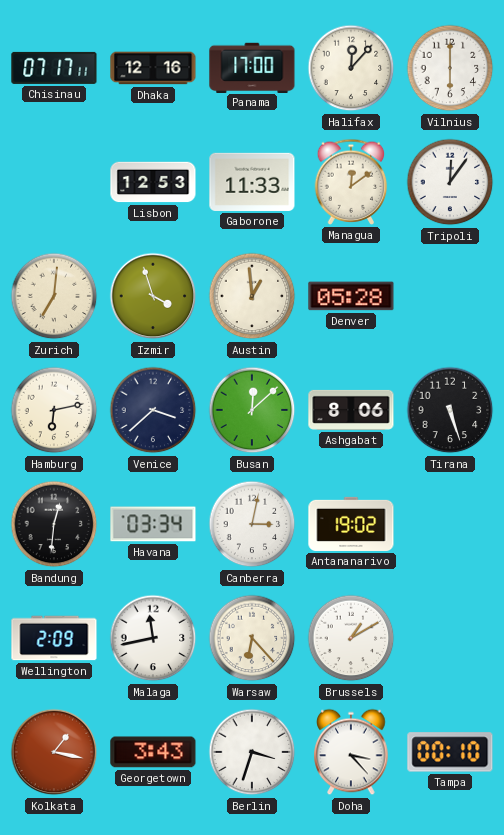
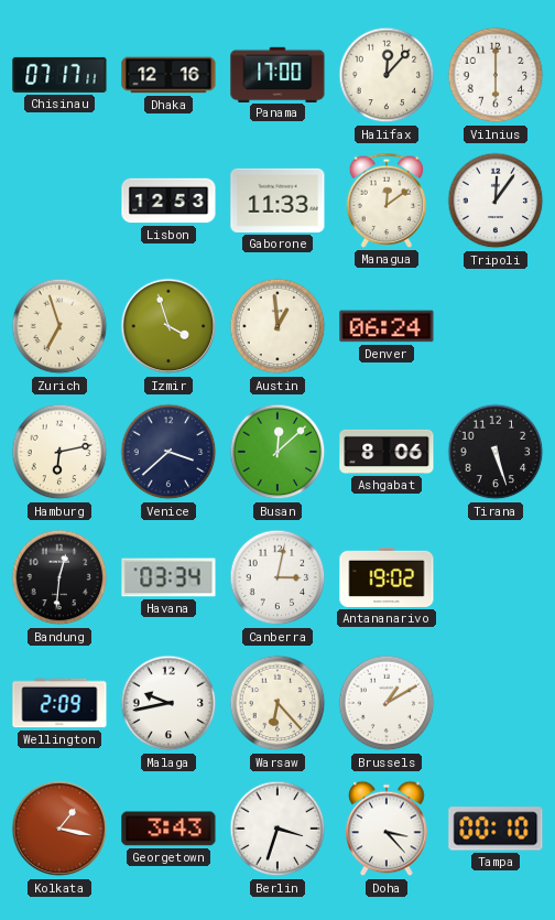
Zurich: 7:01 -> 6:57
Denver: 05:28 -> 06:24
Malaga: 11:43 -> 9:43
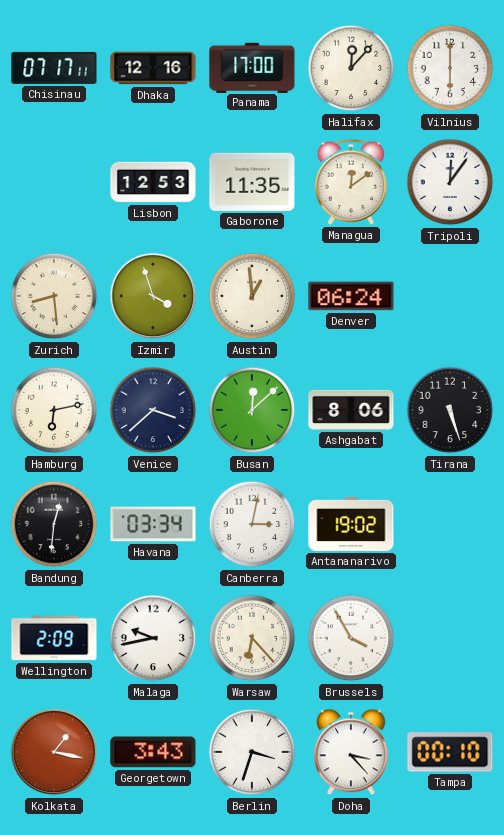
Gaborone: 11:33 -> 11:35
Zurich: 6:57 -> 8:29
Brussels: 1:10 -> 3:55
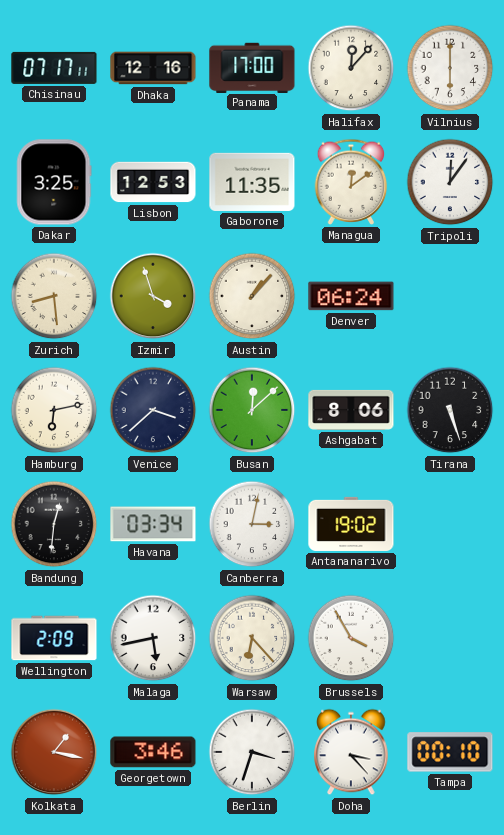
Dakar: none -> 3:25
Austin: 12:59 -> 1:07
Malaga: 9:43 -> 5:43
Georgetown: 3:43 -> 3:46
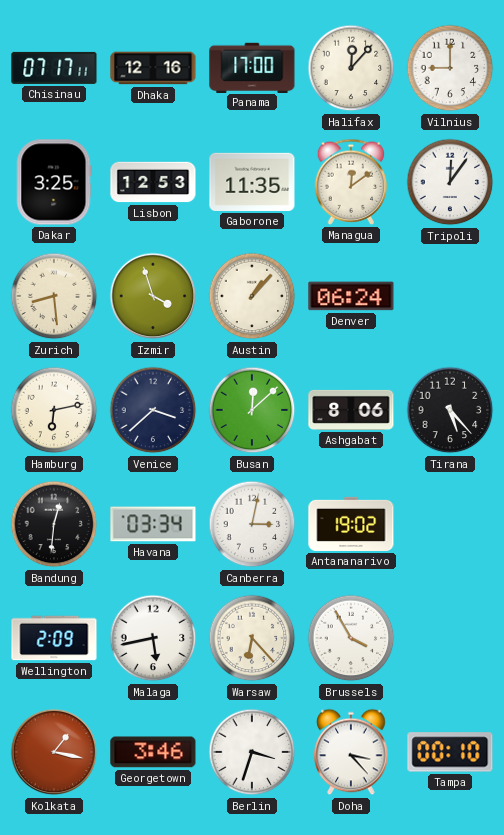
Vilnius: 6:00 -> 9:00
Tirana: 5:27 -> 5:23
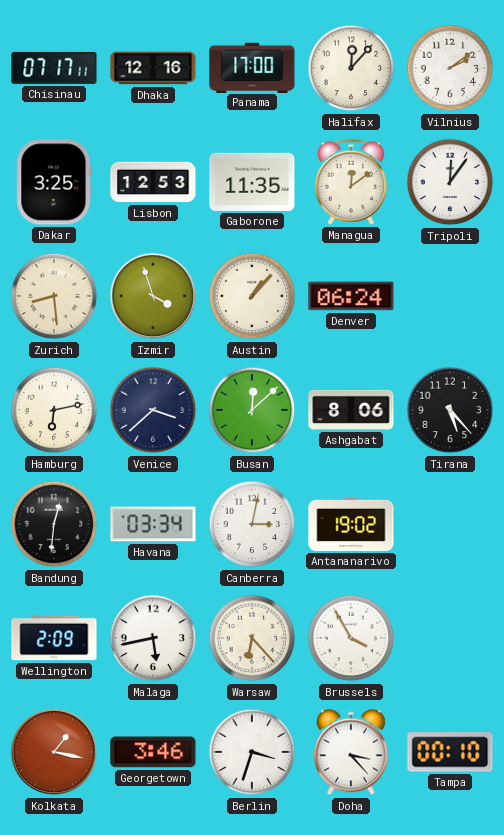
Vilnius: 9:00 -> 2:09
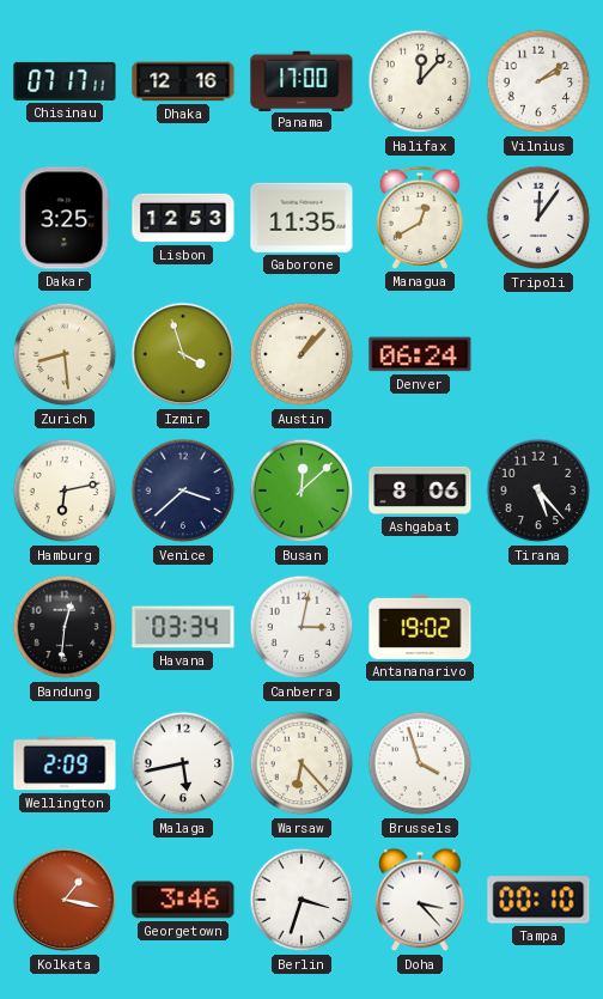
Managua: 12:09 -> 12:40
Brussels: 3:55 -> 3:57
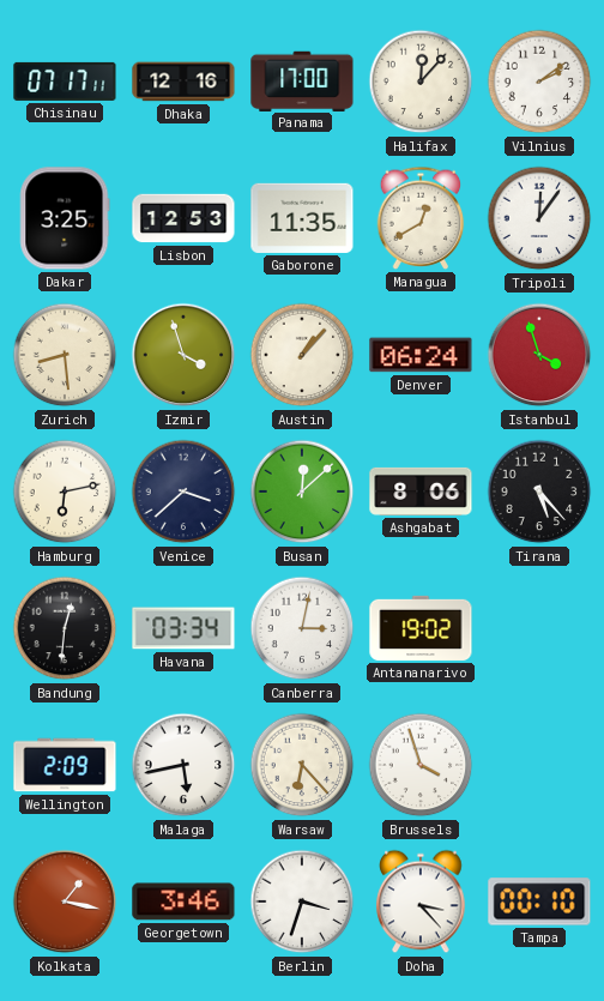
Istanbul: none -> 3:57
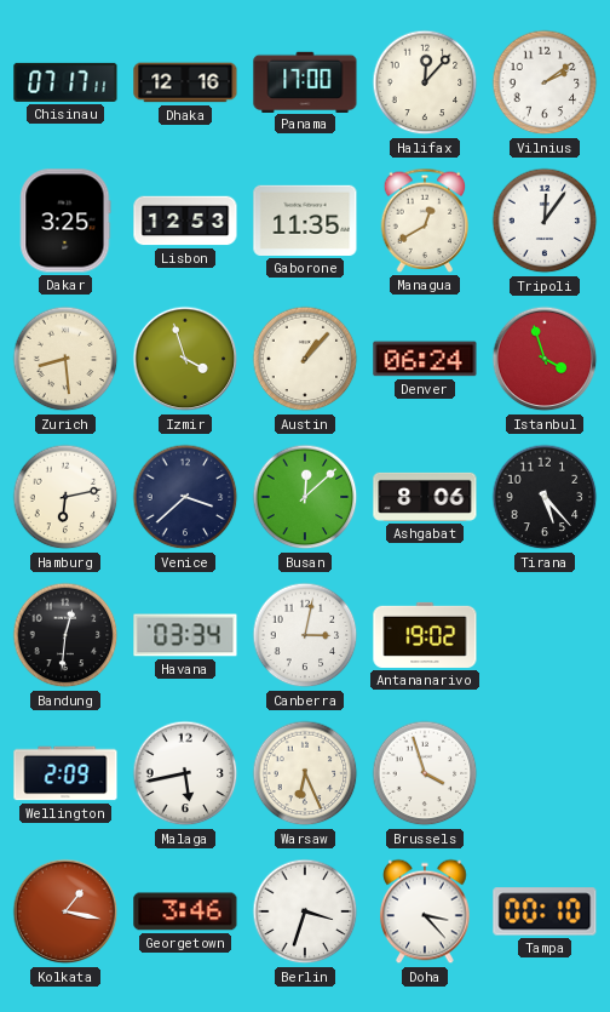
Warsaw: 6:23 -> 6:26
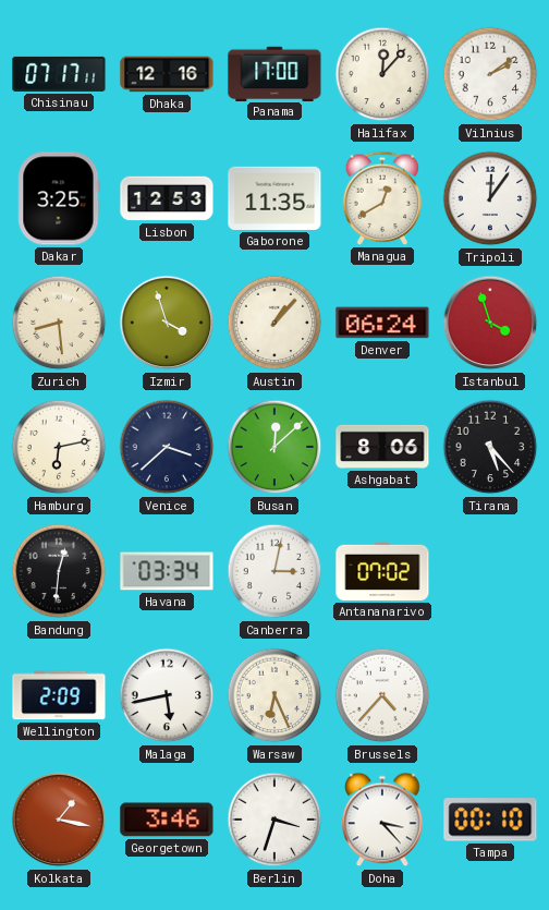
Antananarivo: 19:02 -> 07:02
Brussels: 3:57 -> 4:37
